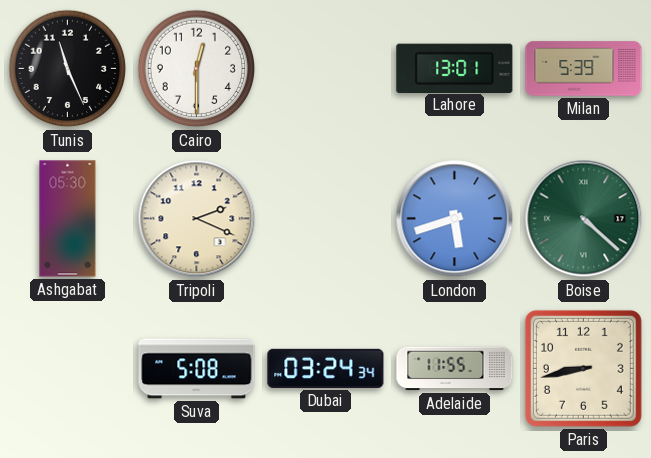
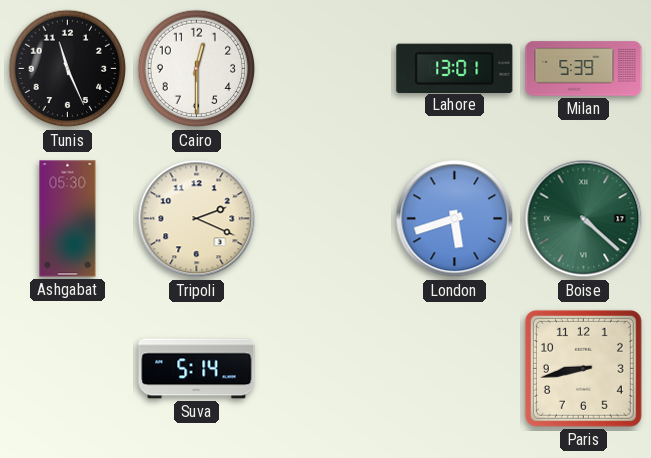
Suva: 5:08 -> 5:14
Dubai: 03:24 -> none
Adelaide: 11:55 -> none
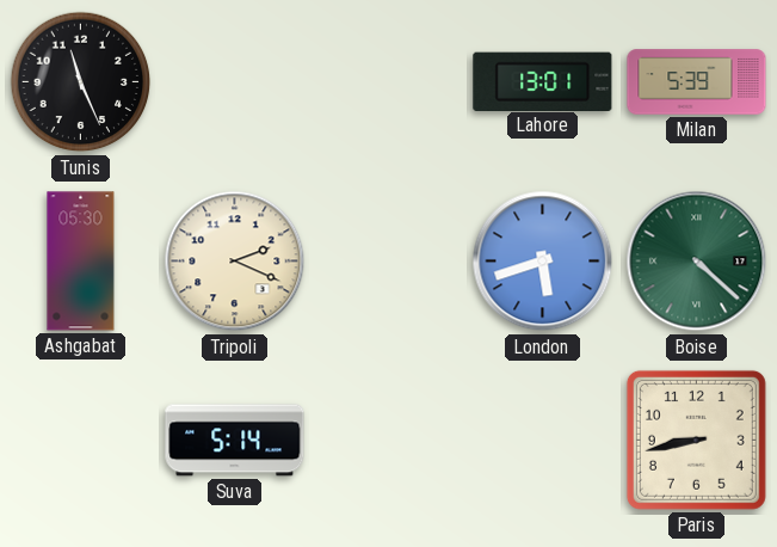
Cairo: 12:30 -> none
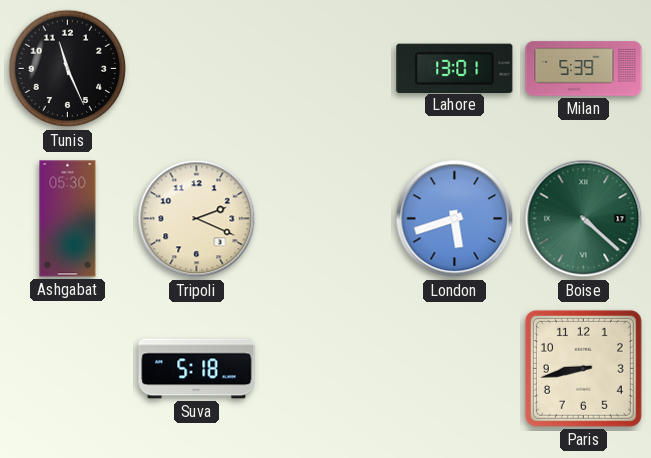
Suva: 5:14 -> 5:18
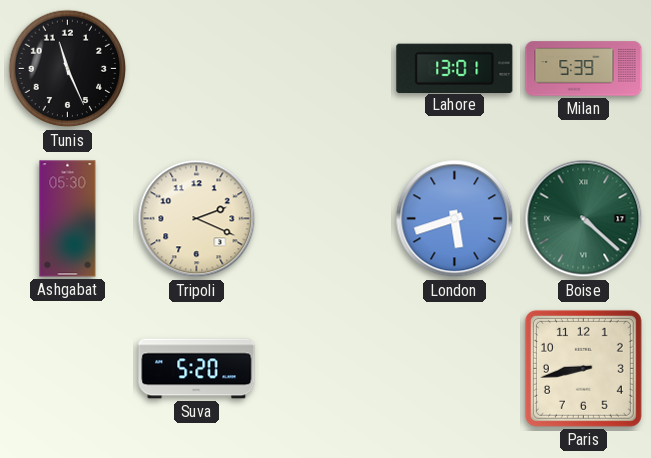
Suva: 5:18 -> 5:20
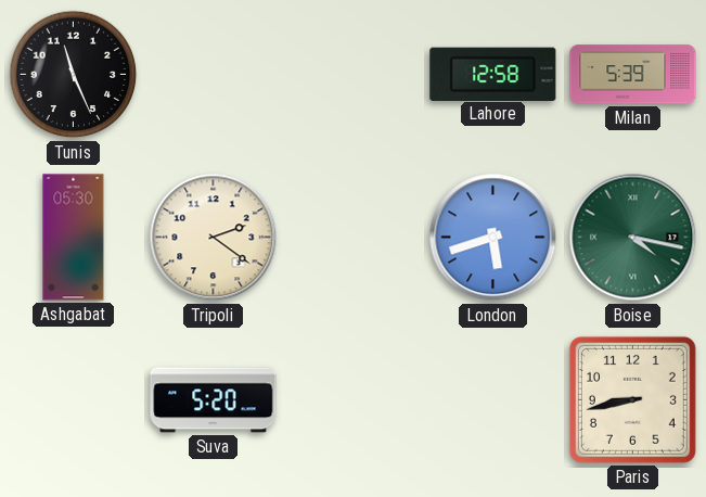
Lahore: 13:01 -> 12:58
Tripoli: 2:19 -> 2:21
Boise: 4:22 -> 4:17
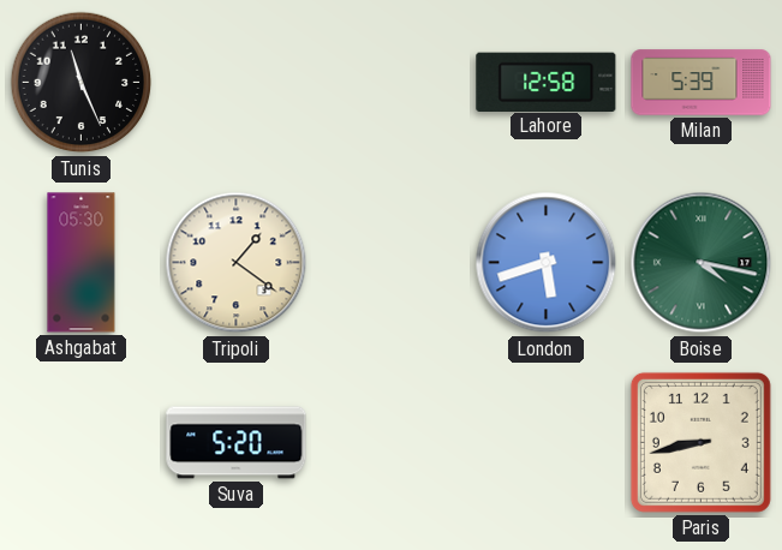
Tripoli: 2:21 -> 1:21
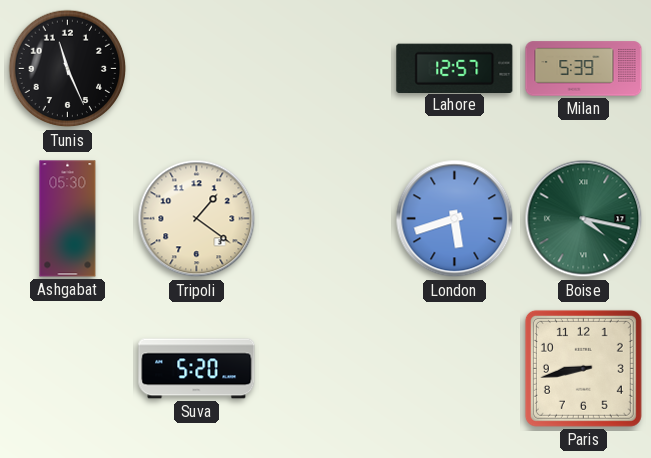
Lahore: 12:58 -> 12:57
